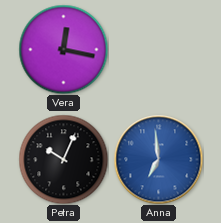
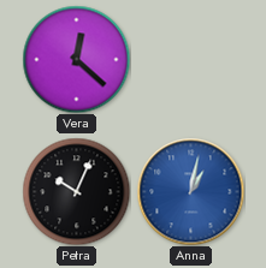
Vera: 12:17 -> 12:22
Anna: 6:59 -> 1:02
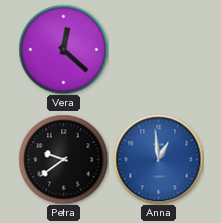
Petra: 10:04 -> 9:39
Anna: 1:02 -> 12:59
